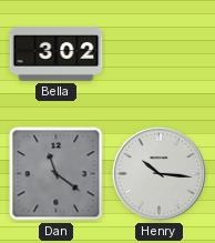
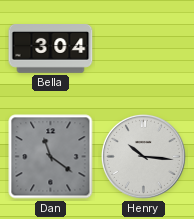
Bella: 3:02 -> 3:04
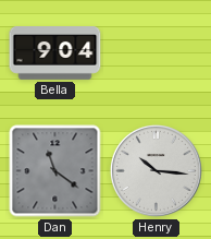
Bella: 3:04 -> 9:04
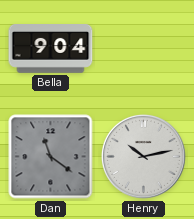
Henry: 10:16 -> 10:13
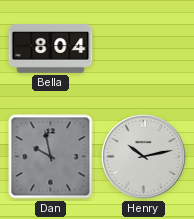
Bella: 9:04 -> 8:04
Dan: 11:21 -> 9:58
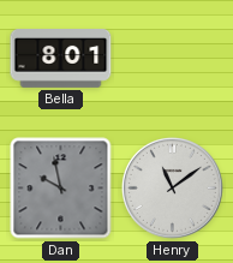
Bella: 8:04 -> 8:01
Henry: 10:13 -> 11:09
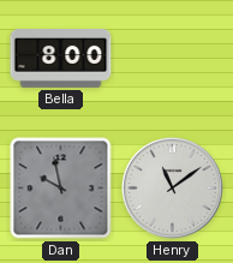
Bella: 8:01 -> 8:00
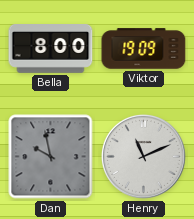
Viktor: none -> 19:09
Henry: 11:09 -> 11:11
